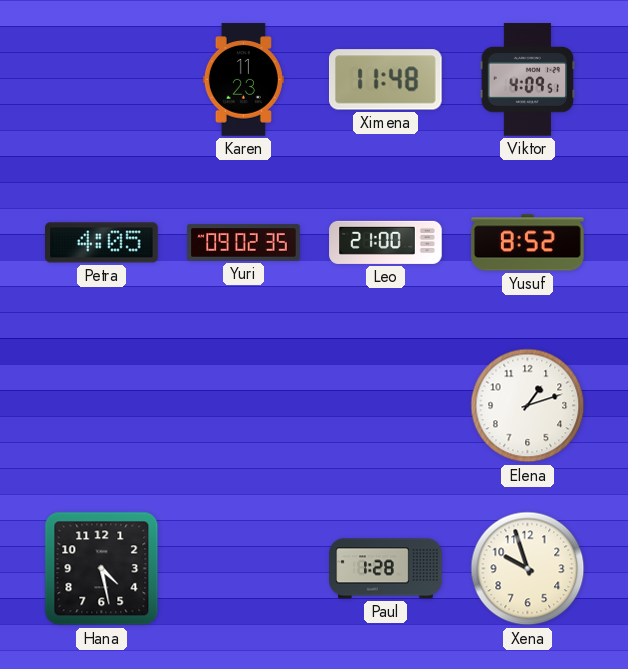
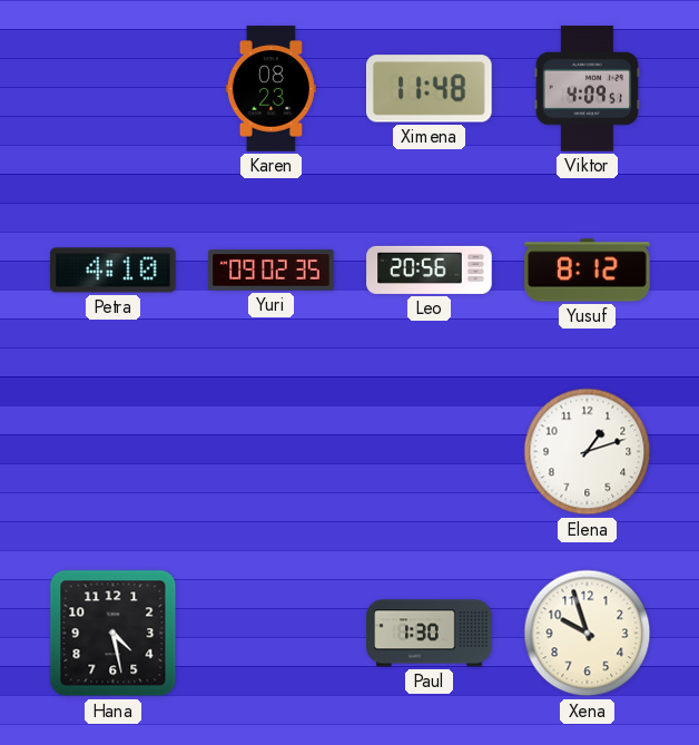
Karen: 11:23 -> 08:23
Petra: 4:05 -> 4:10
Leo: 21:00 -> 20:56
Yusuf: 8:52 -> 8:12
Paul: 1:28 -> 1:30
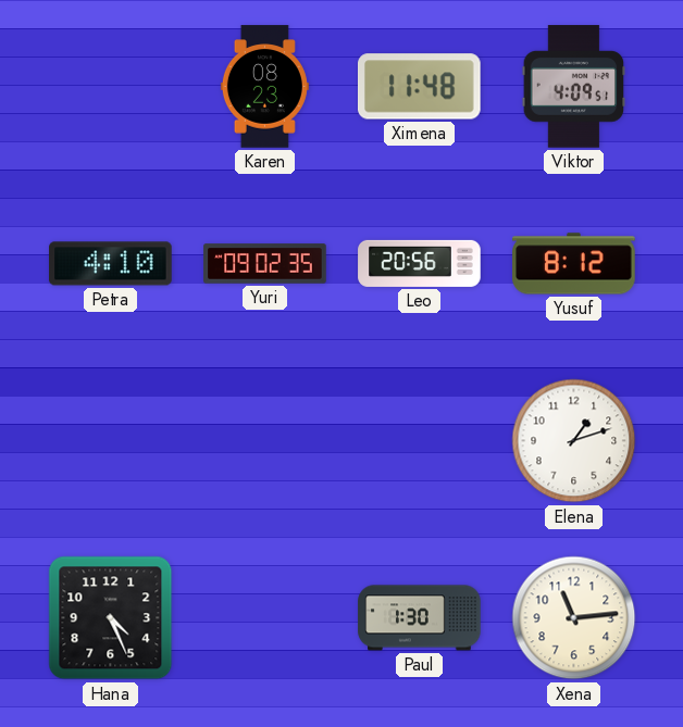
Hana: 4:28 -> 4:26
Xena: 9:57 -> 11:14
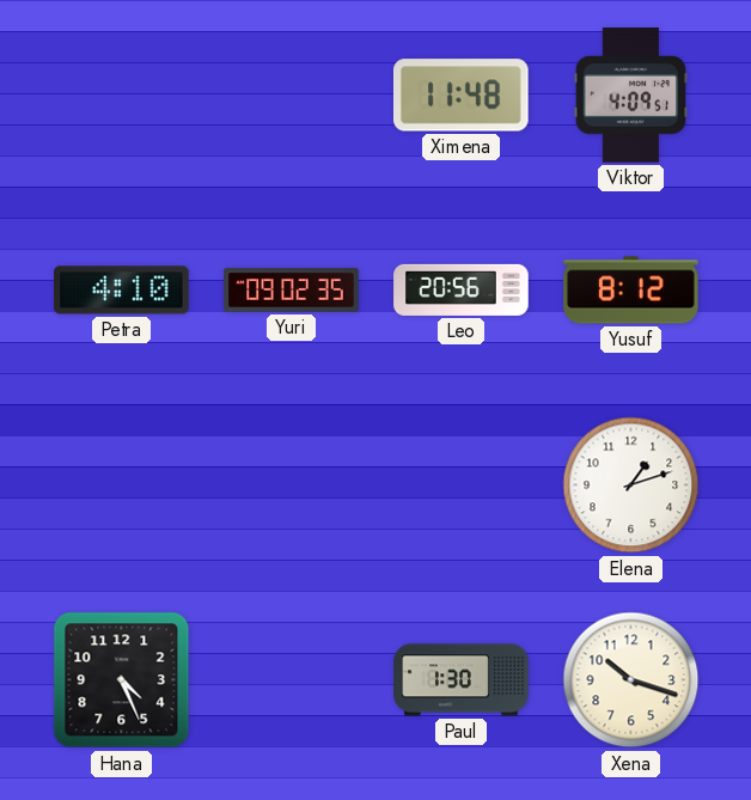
Karen: 08:23 -> none
Xena: 11:14 -> 10:18
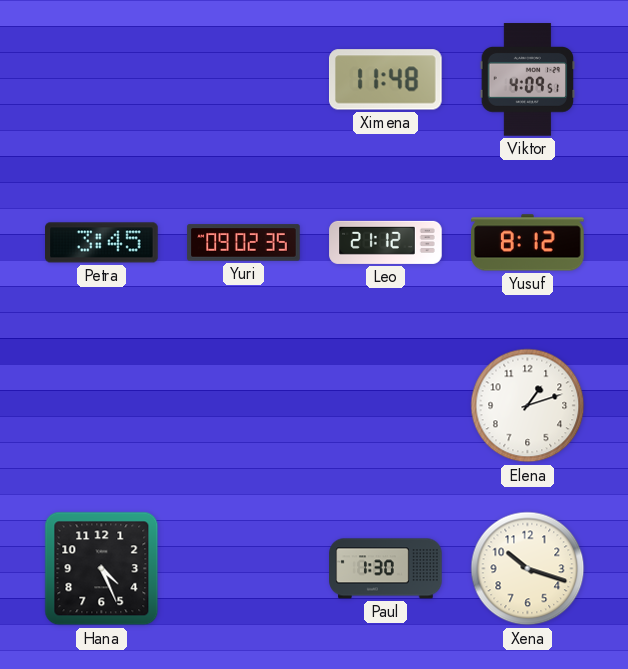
Petra: 4:10 -> 3:45
Leo: 20:56 -> 21:12
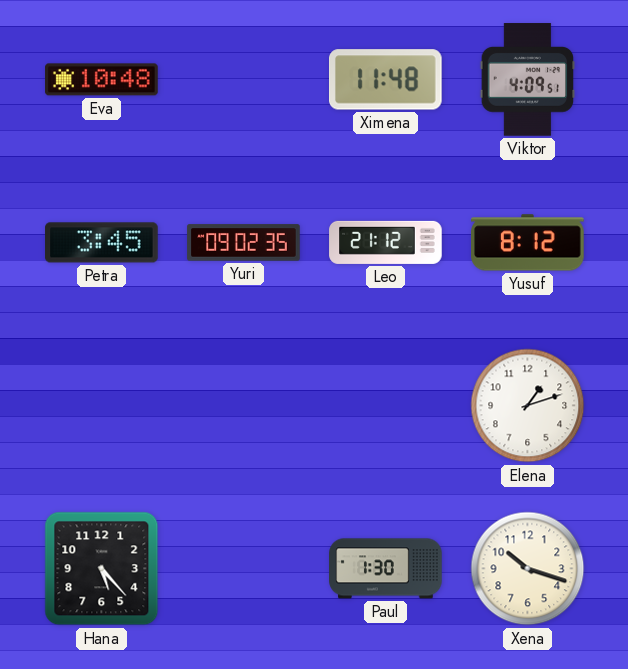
Eva: none -> 10:48
Hana: 4:26 -> 5:23
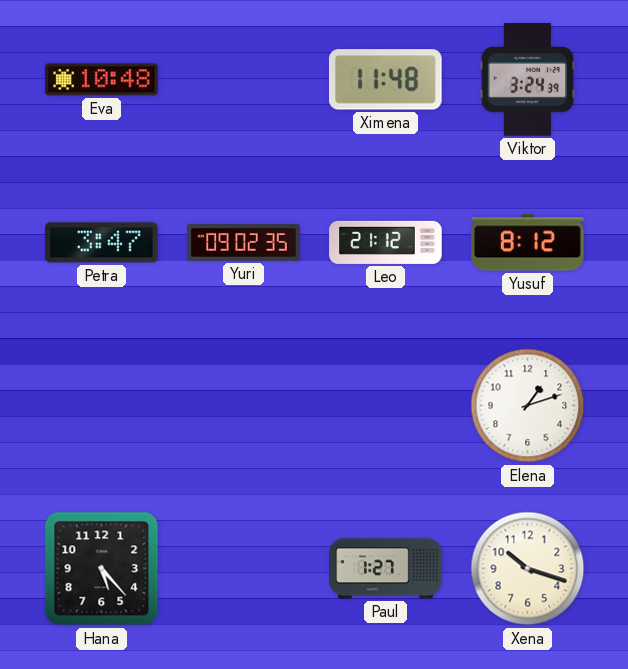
Viktor: 4:09 -> 3:24
Petra: 3:45 -> 3:47
Paul: 1:30 -> 1:27
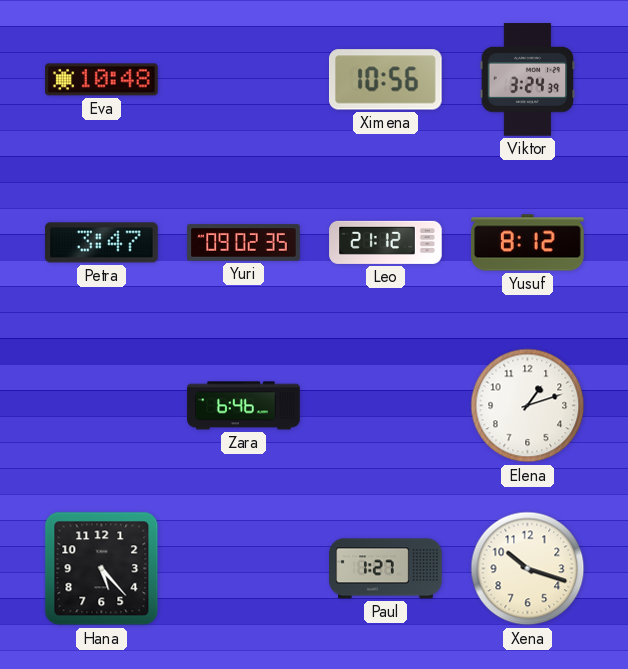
Ximena: 11:48 -> 10:56
Zara: none -> 6:46
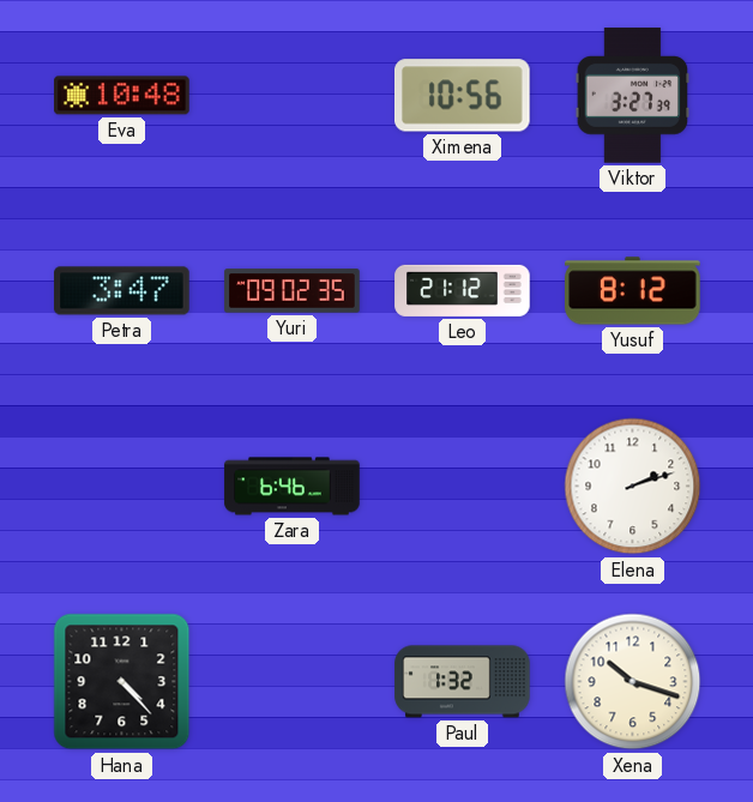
Viktor: 3:24 -> 3:27
Elena: 1:12 -> 2:12
Hana: 5:23 -> 4:23
Paul: 1:27 -> 1:32
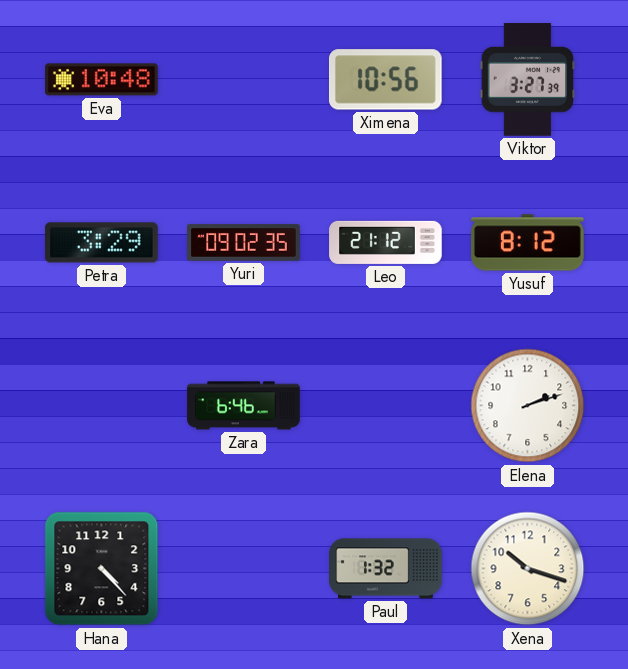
Petra: 3:47 -> 3:29
